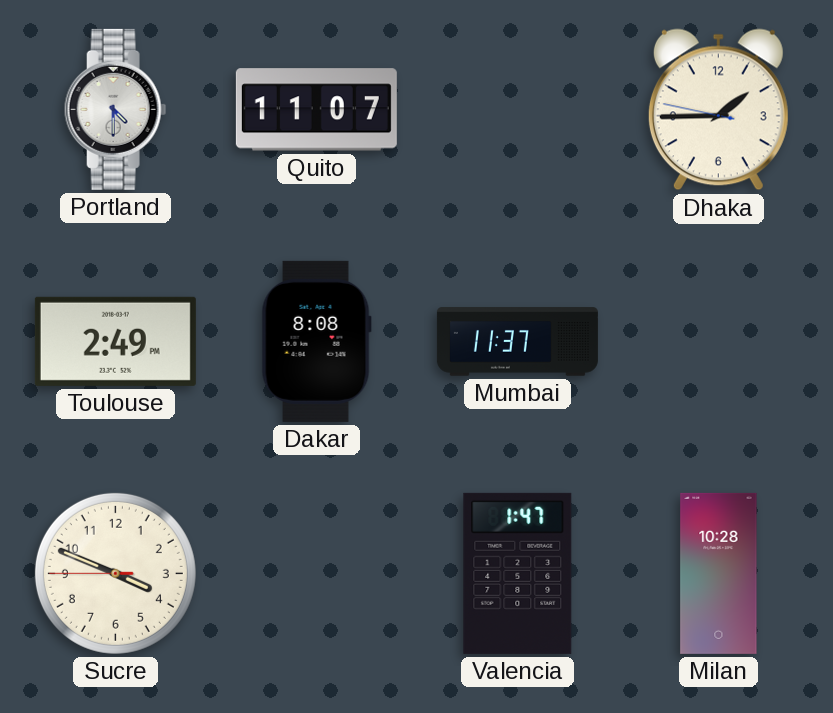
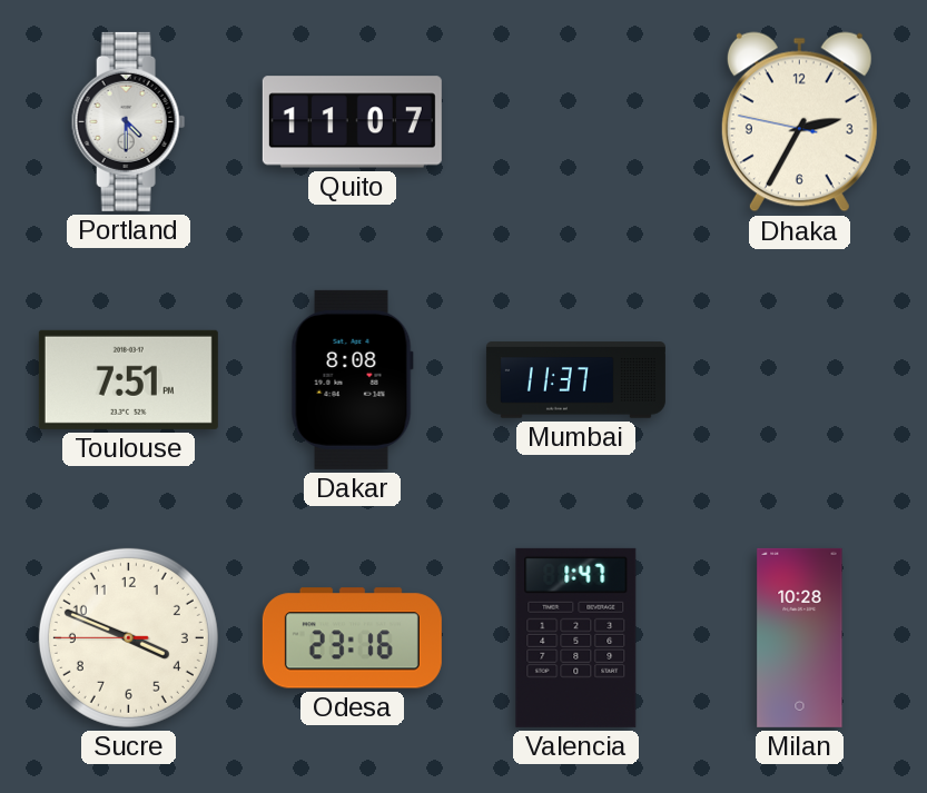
Dhaka: 1:44 -> 2:34
Toulouse: 2:49 -> 7:51
Odesa: none -> 23:16
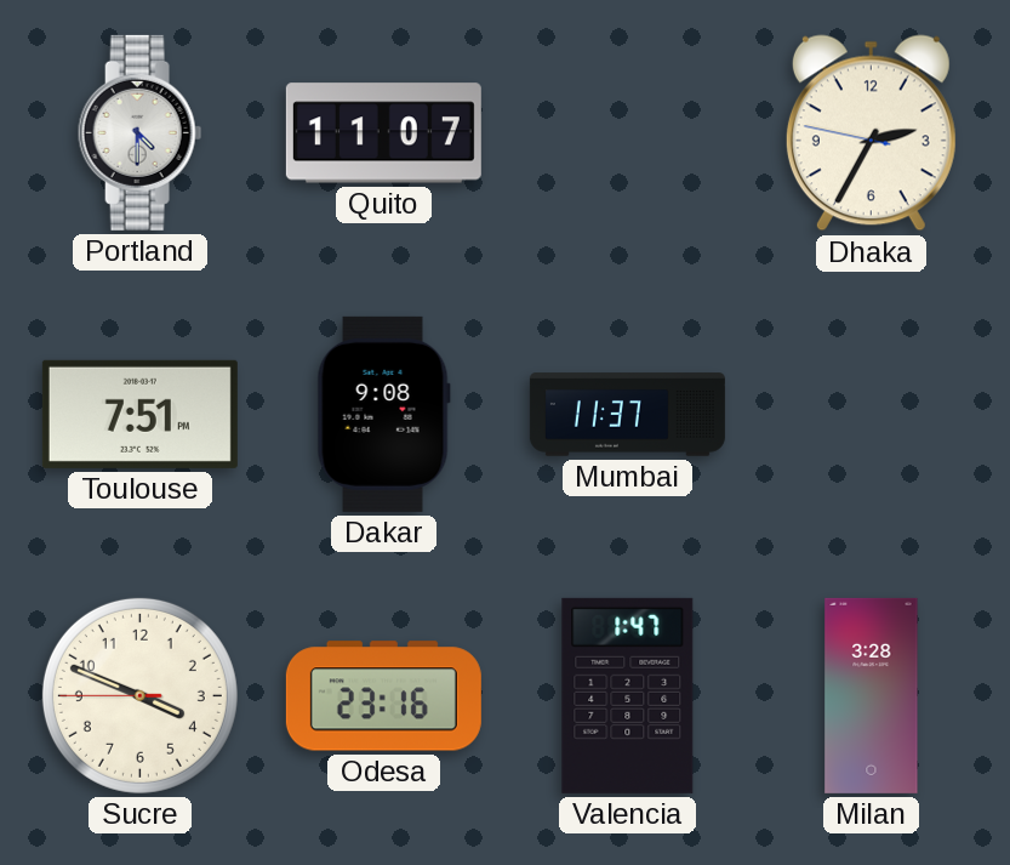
Dakar: 8:08 -> 9:08
Milan: 10:28 -> 3:28
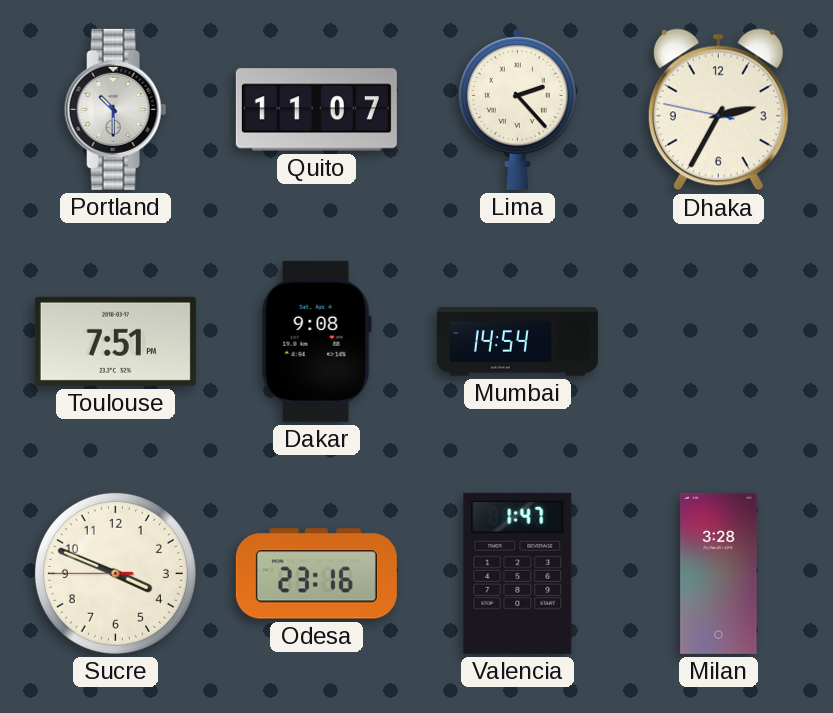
Portland: 4:30 -> 10:30
Lima: none -> 2:23
Mumbai: 11:37 -> 14:54
